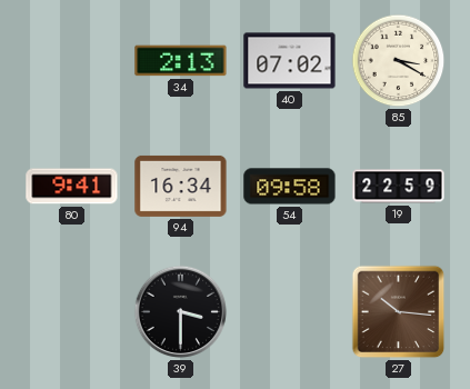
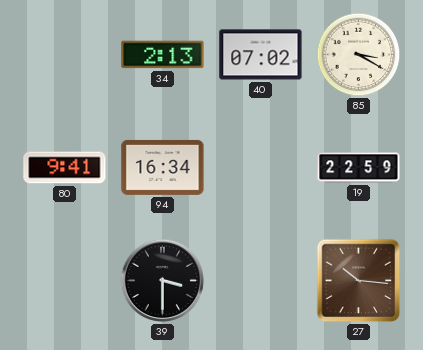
54: 09:58 -> none
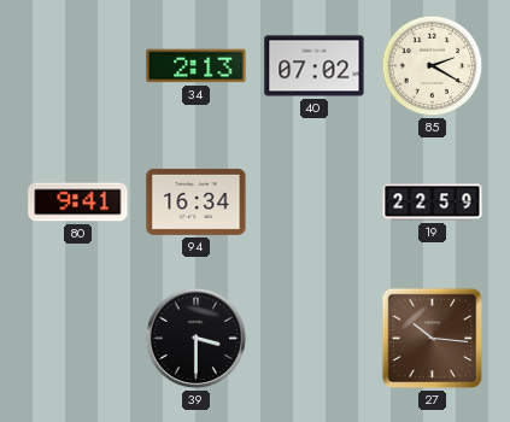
85: 3:20 -> 2:20
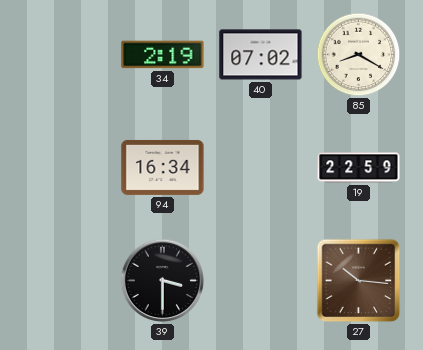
34: 2:13 -> 2:19
85: 2:20 -> 8:20
80: 9:41 -> none
